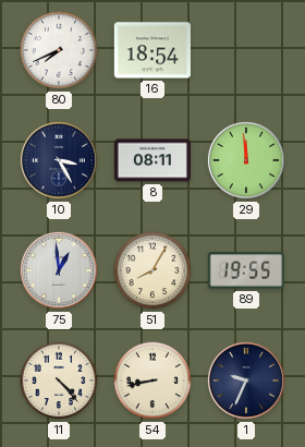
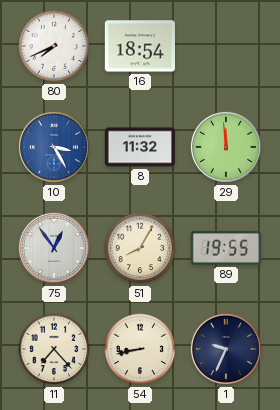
10 dial: navy -> blue
8: 08:11 -> 11:32
75: 12:59 -> 12:54
11: 4:23 -> 7:23
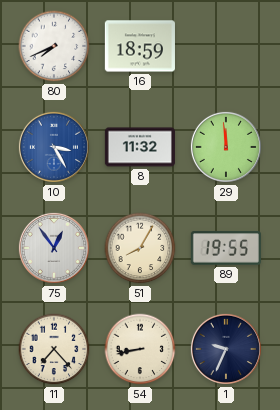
16: 18:54 -> 18:59
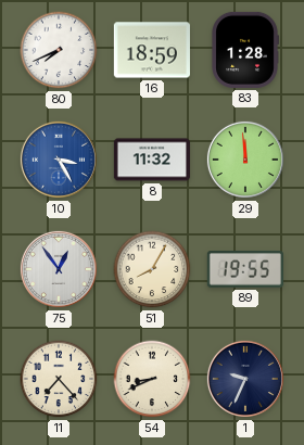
83: none -> 1:28
54: 8:43 -> 8:41
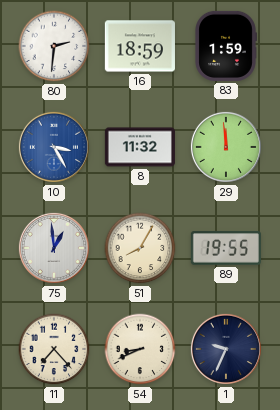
80: 7:41 -> 2:31
83: 1:28 -> 1:59
75: 12:54 -> 12:59
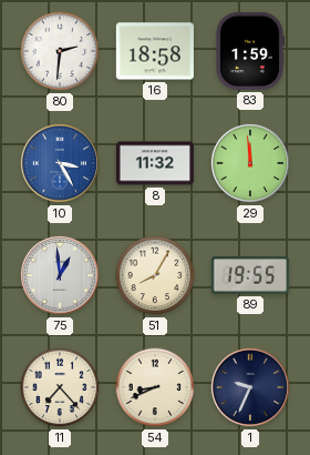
16: 18:59 -> 18:58
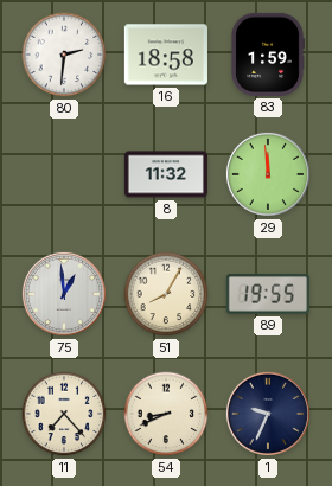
10: 3:25 -> none
